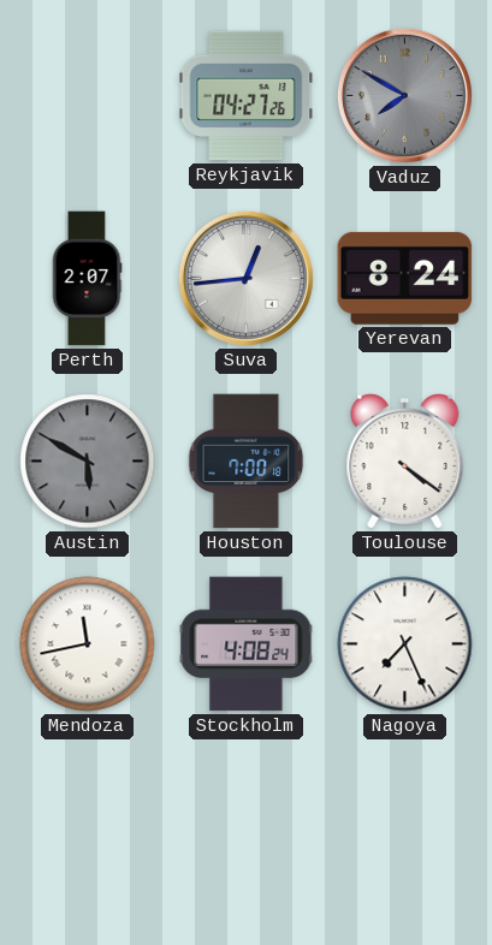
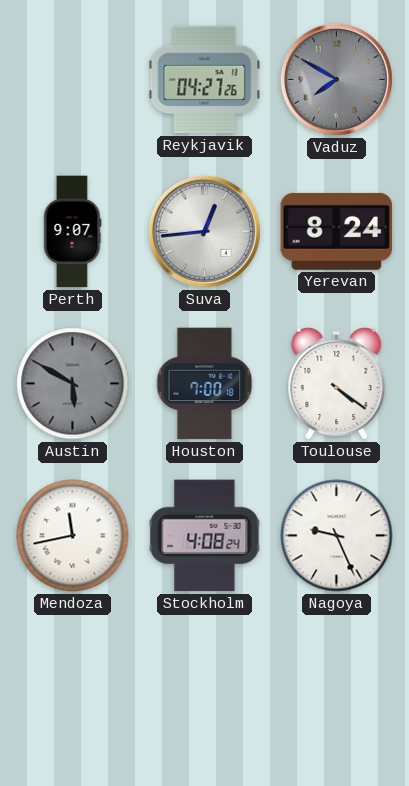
Perth: 2:07 -> 9:07
Nagoya: 7:26 -> 9:26
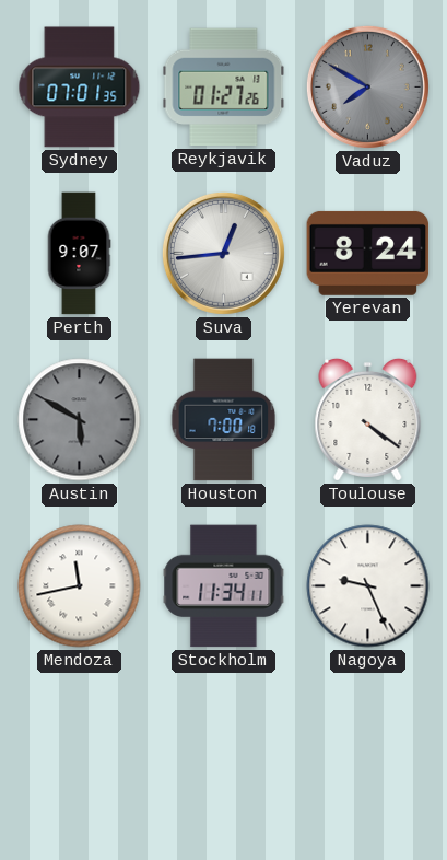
Sydney: none -> 07:01
Reykjavik: 04:27 -> 01:27
Stockholm: 4:08 -> 11:34
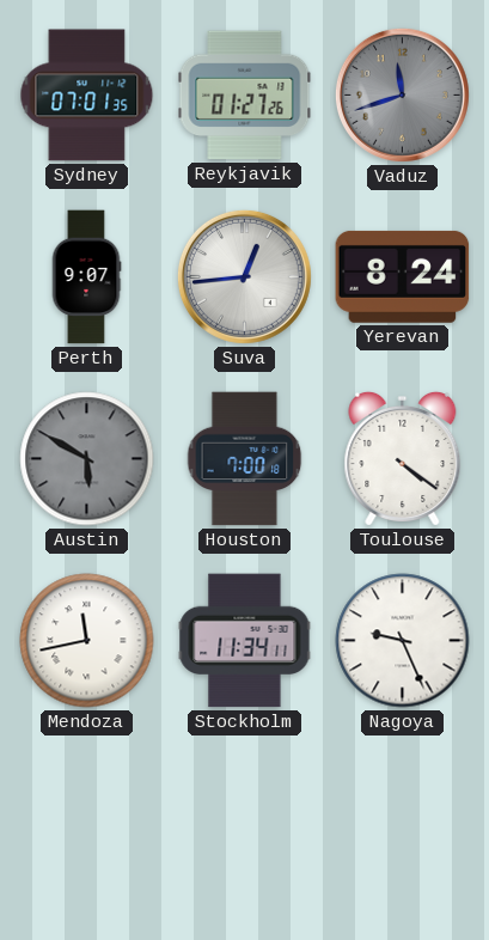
Vaduz: 7:50 -> 11:42
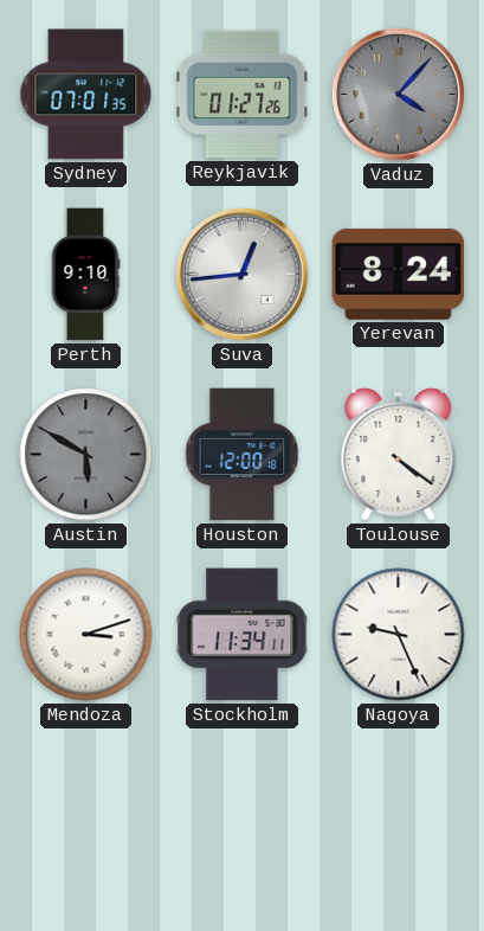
Vaduz: 11:42 -> 4:07
Perth: 9:07 -> 9:10
Houston: 7:00 -> 12:00
Mendoza: 11:43 -> 3:12
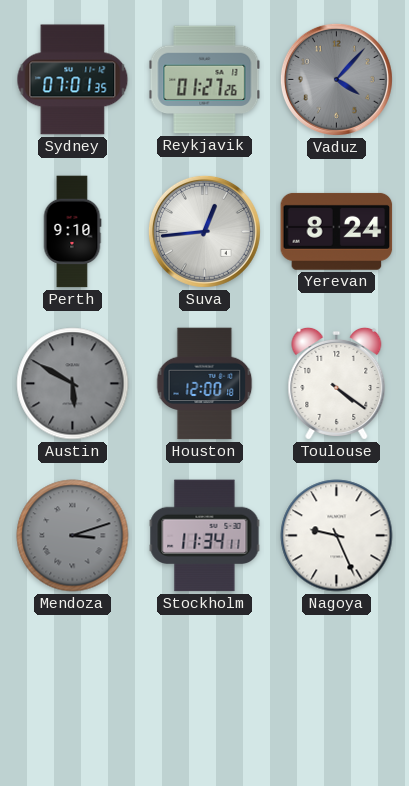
Mendoza dial: white -> grey
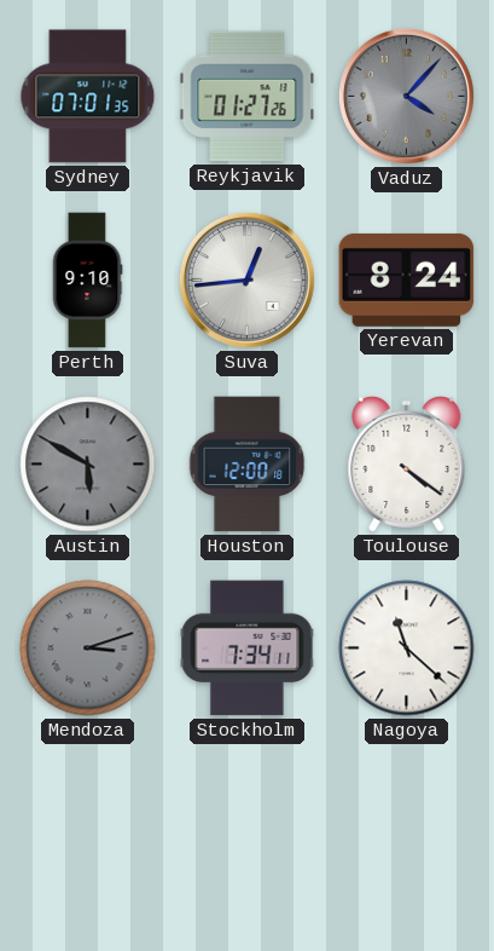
Stockholm: 11:34 -> 7:34
Nagoya: 9:26 -> 11:22
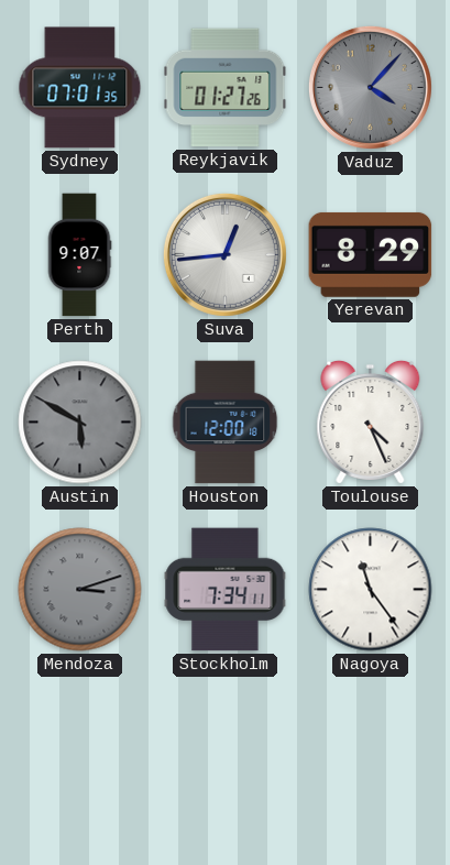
Perth: 9:10 -> 9:07
Yerevan: 8:24 -> 8:29
Toulouse: 4:21 -> 4:26
Nagoya: 11:22 -> 11:24
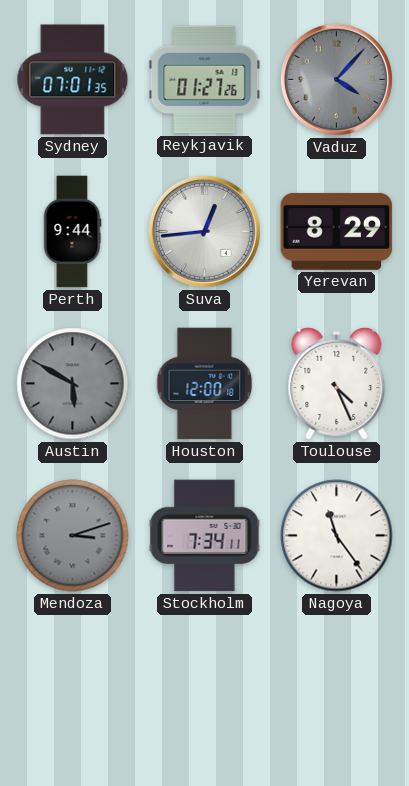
Perth: 9:07 -> 9:44
